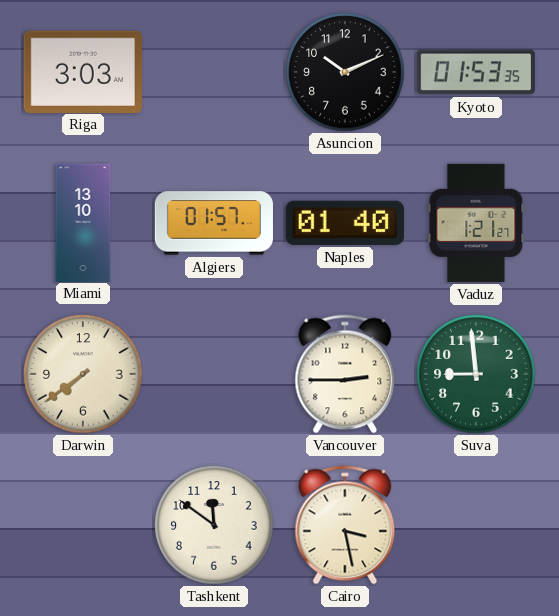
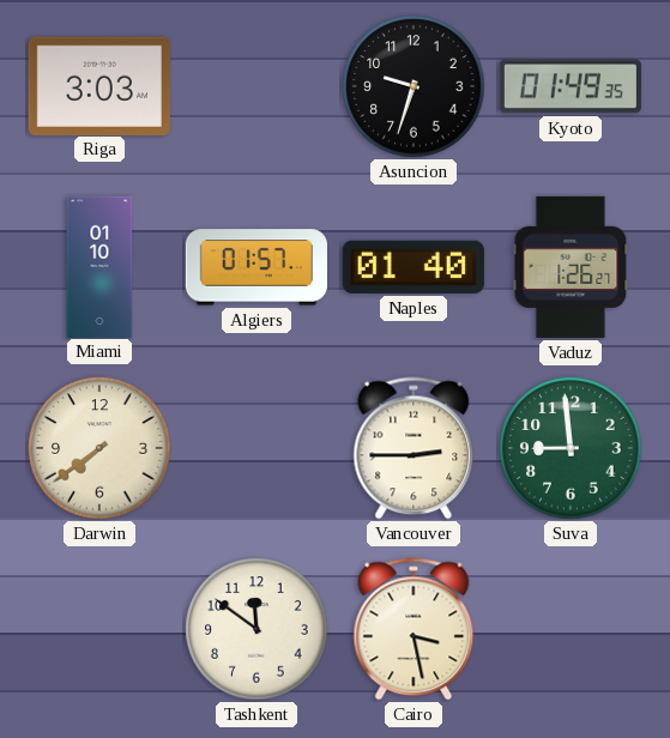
Asuncion: 10:11 -> 9:33
Kyoto: 01:53 -> 01:49
Miami: 13:10 -> 01:10
Vaduz: 1:21 -> 1:26
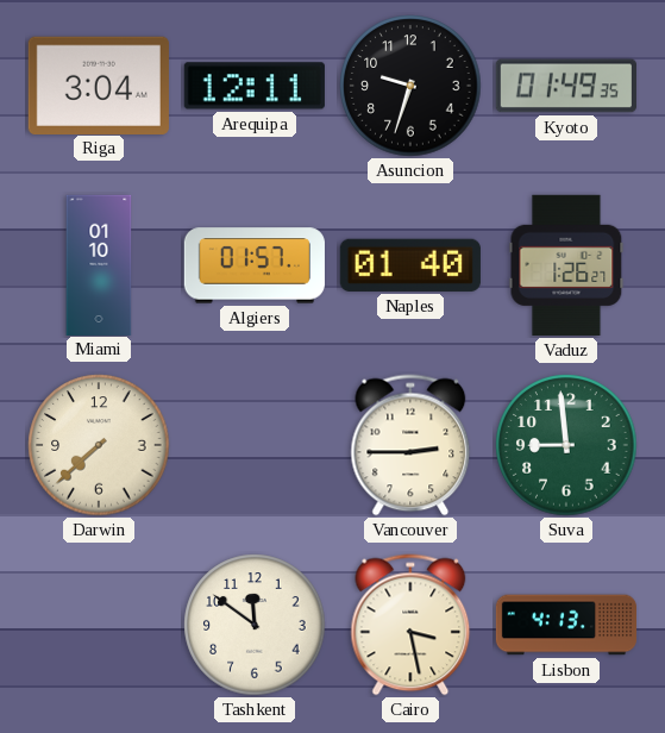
Riga: 3:03 -> 3:04
Arequipa: none -> 12:11
Darwin: 7:39 -> 7:38
Lisbon: none -> 4:13
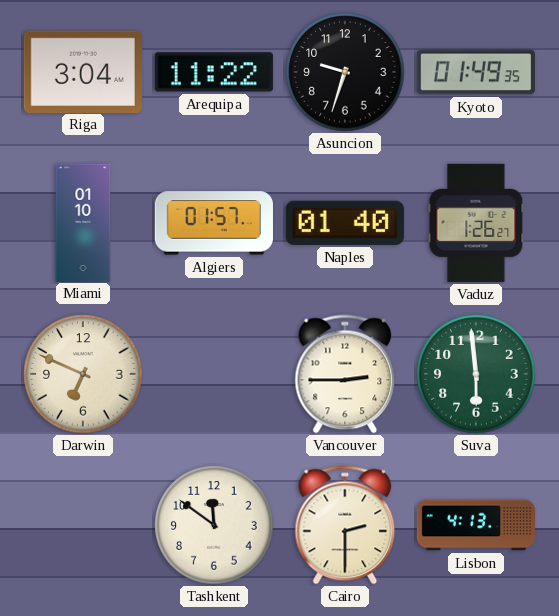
Arequipa: 12:11 -> 11:22
Darwin: 7:38 -> 6:49
Suva: 8:59 -> 5:59
Cairo: 3:28 -> 2:30
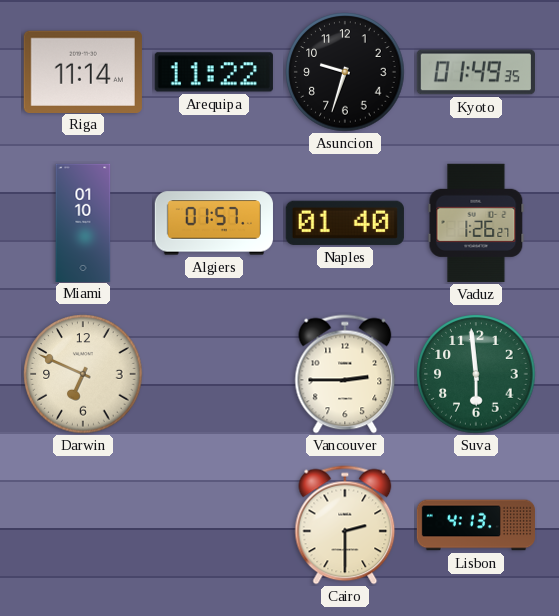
Riga: 3:04 -> 11:14
Tashkent: 11:51 -> none
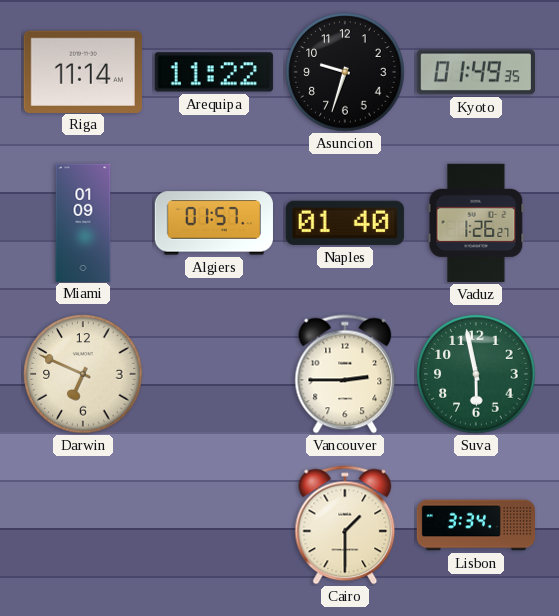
Miami: 01:10 -> 01:09
Suva: 5:59 -> 5:58
Cairo: 2:30 -> 1:30
Lisbon: 4:13 -> 3:34
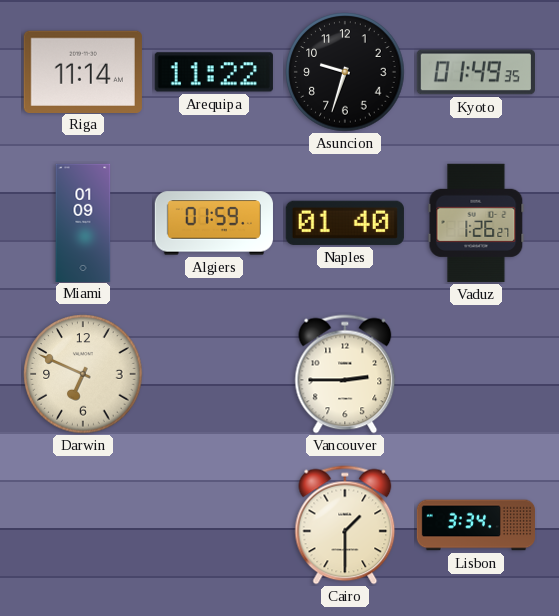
Algiers: 01:57 -> 01:59
Suva: 5:58 -> none
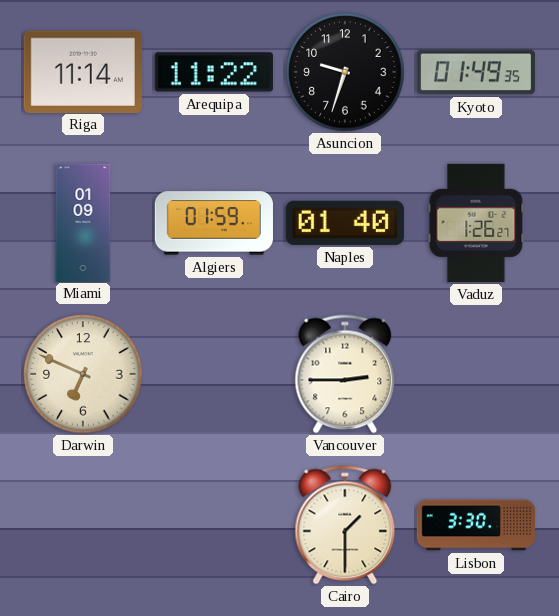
Lisbon: 3:34 -> 3:30
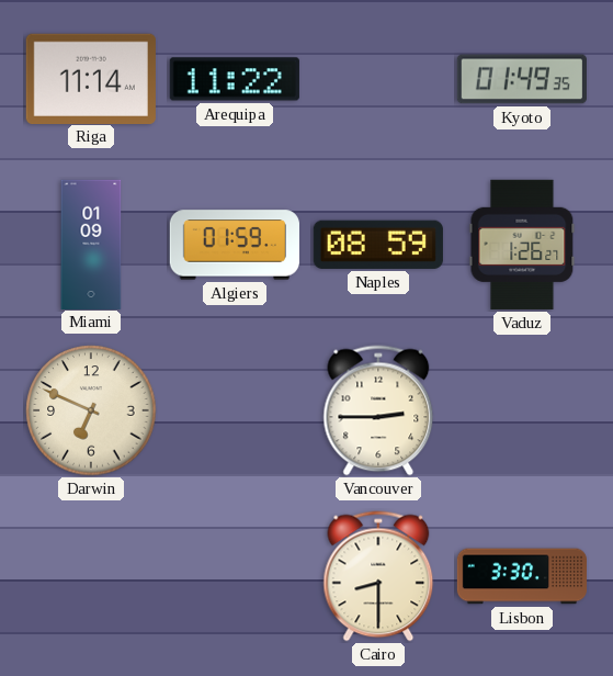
Asuncion: 9:33 -> none
Naples: 01:40 -> 08:59
Cairo: 1:30 -> 8:30
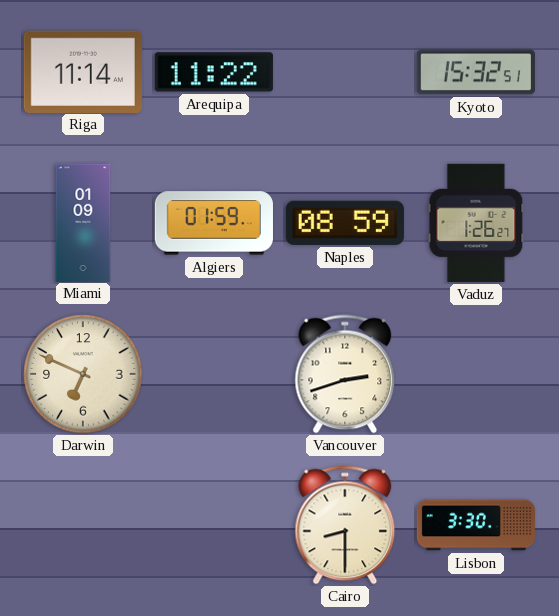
Kyoto: 01:49 -> 15:32
Vancouver: 2:45 -> 2:42
